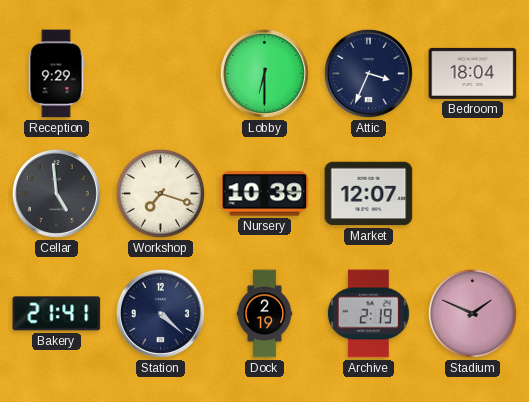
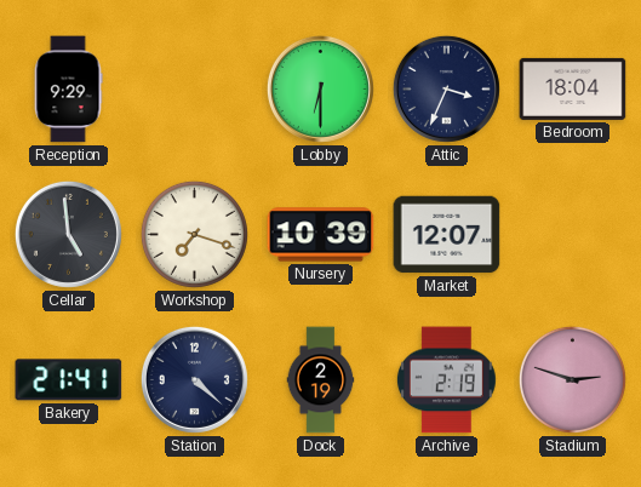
Stadium: 1:49 -> 2:48
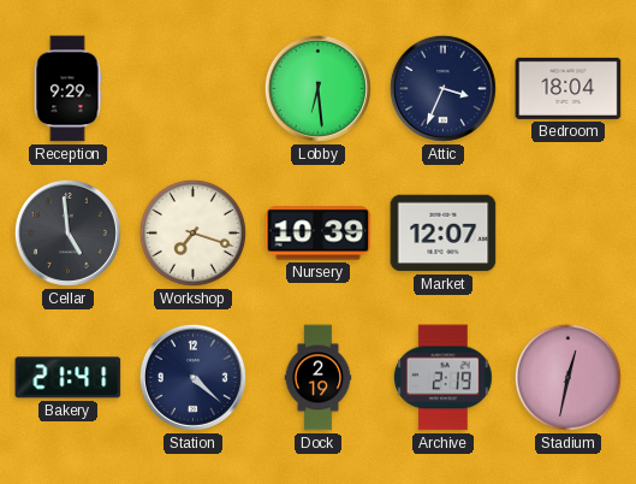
Lobby: 6:30 -> 6:29
Stadium: 2:48 -> 12:32
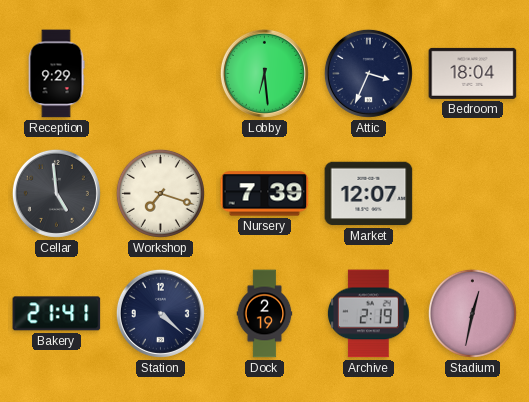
Nursery: 10:39 -> 7:39
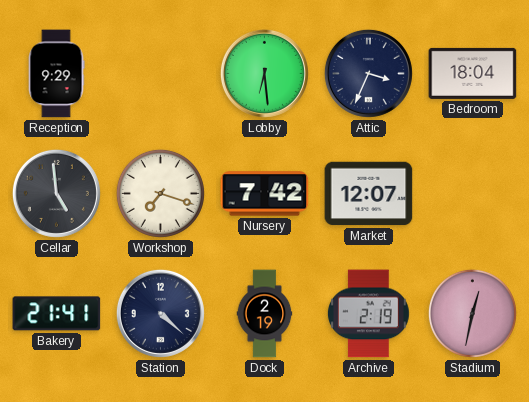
Nursery: 7:39 -> 7:42
